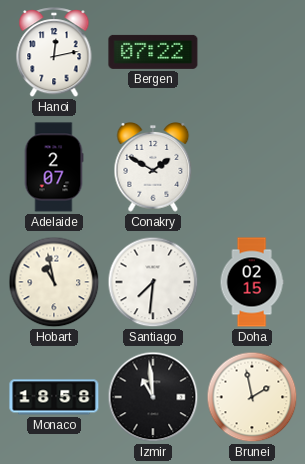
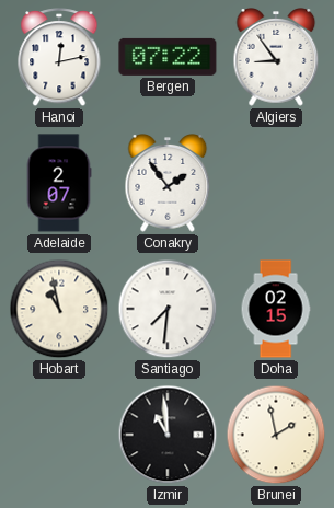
Algiers: none -> 8:54
Conakry: 1:50 -> 1:54
Monaco: 18:58 -> none
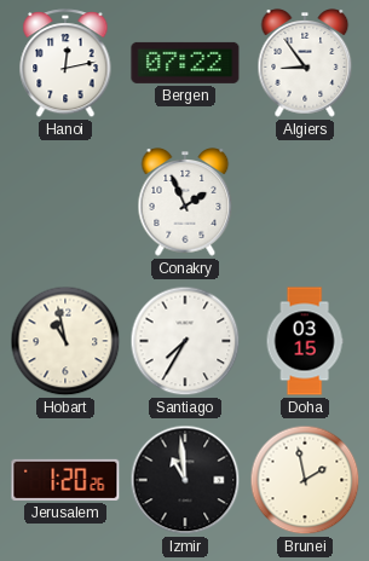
Adelaide: 2:07 -> none
Conakry: 1:54 -> 1:56
Santiago: 7:31 -> 7:35
Doha: 02:15 -> 03:15
Jerusalem: none -> 1:20
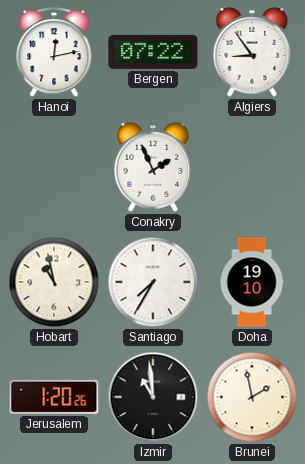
Doha: 03:15 -> 19:10
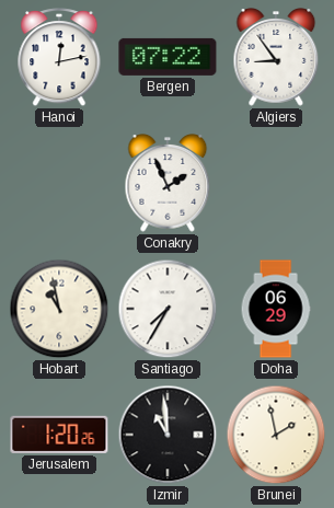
Doha: 19:10 -> 06:29
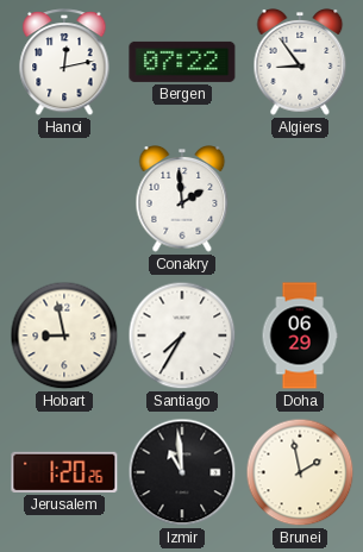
Conakry: 1:56 -> 1:59
Hobart: 10:58 -> 8:58
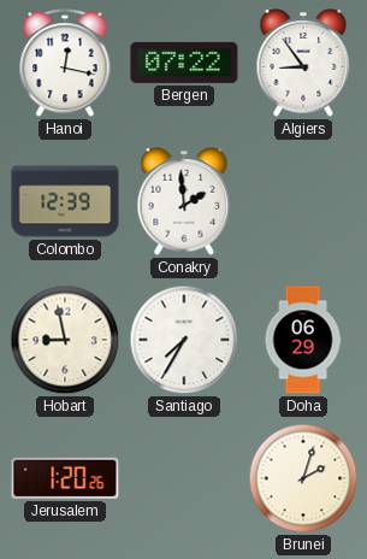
Hanoi: 12:13 -> 12:17
Colombo: none -> 12:39
Izmir: 10:59 -> none
Brunei: 1:58 -> 2:03
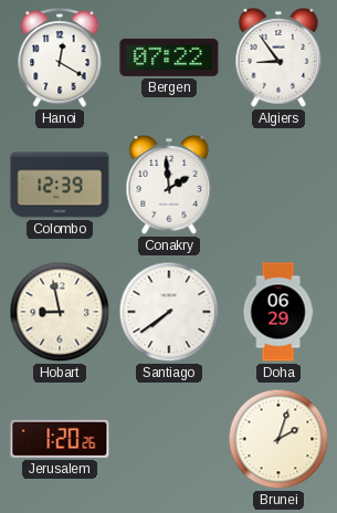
Hanoi: 12:17 -> 12:20
Santiago: 7:35 -> 7:39
